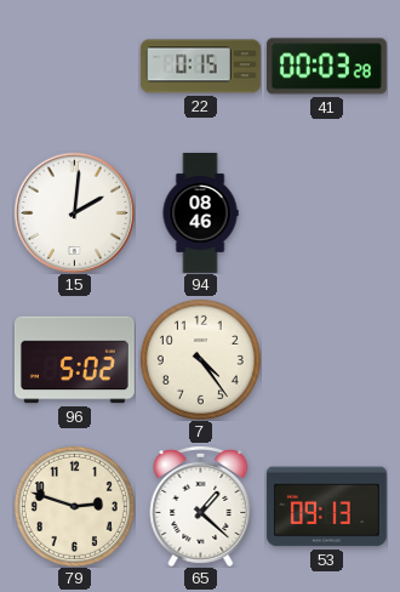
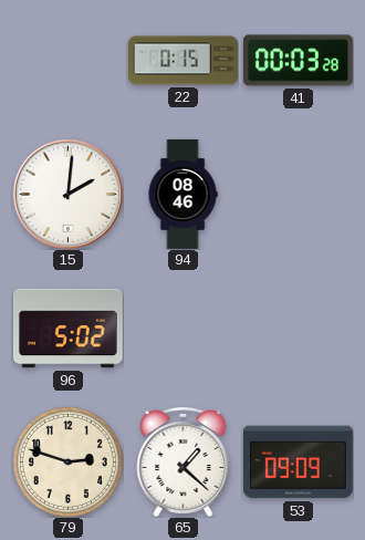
7: 4:24 -> none
53: 09:13 -> 09:09
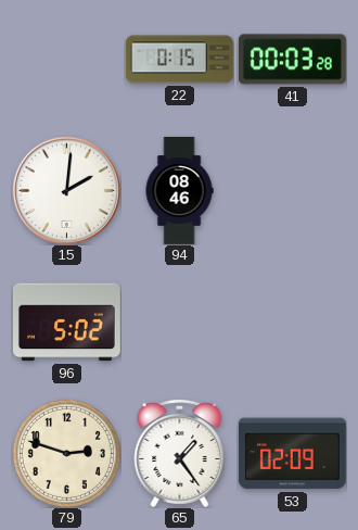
65: 1:22 -> 1:24
53: 09:09 -> 02:09
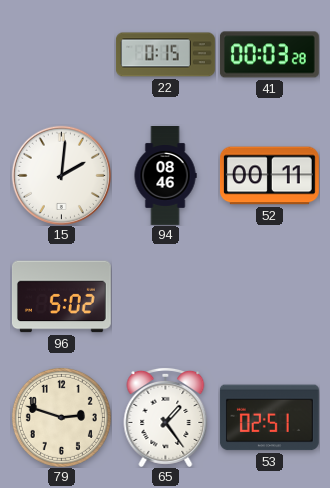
52: none -> 00:11
53: 02:09 -> 02:51
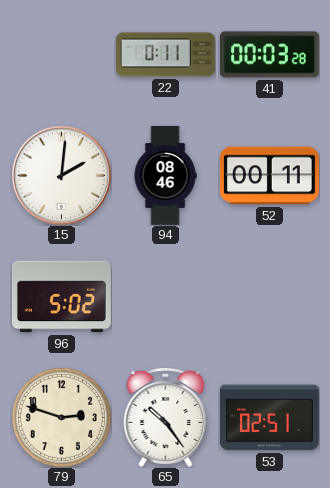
22: 0:15 -> 0:11
65: 1:24 -> 10:24
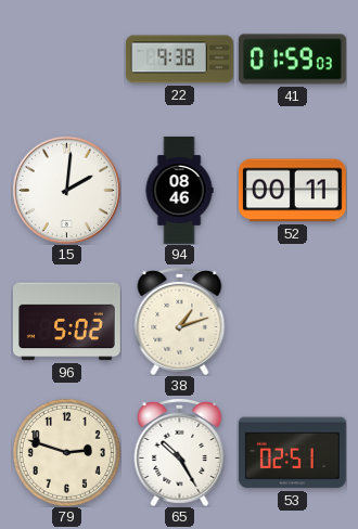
22: 0:11 -> 9:38
41: 00:03 -> 01:59
38: none -> 1:12
65: 10:24 -> 10:25
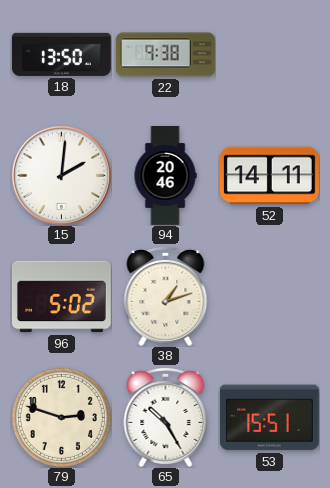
18: none -> 13:50
41: 01:59 -> none
94: 08:46 -> 20:46
52: 00:11 -> 14:11
53: 02:51 -> 15:51
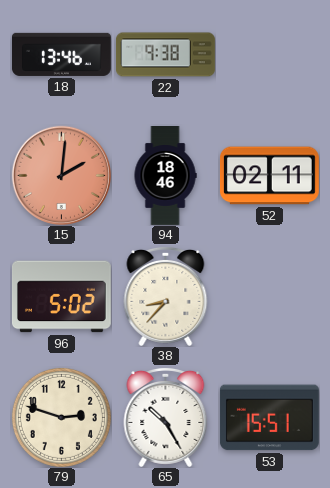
18: 13:50 -> 13:46
15 dial: white -> salmon
94: 20:46 -> 18:46
52: 14:11 -> 02:11
38: 1:12 -> 8:37
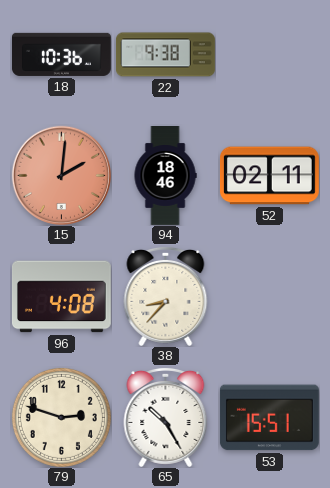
18: 13:46 -> 10:36
96: 5:02 -> 4:08
